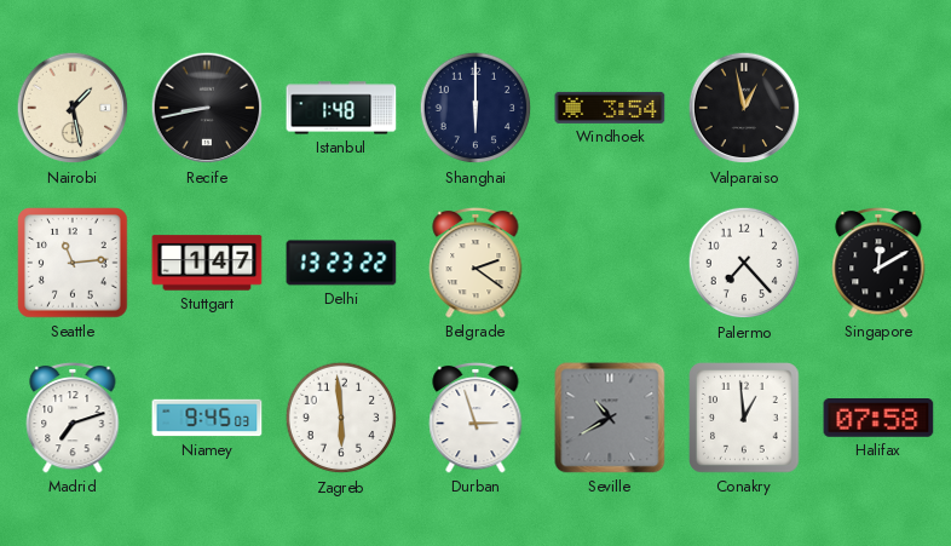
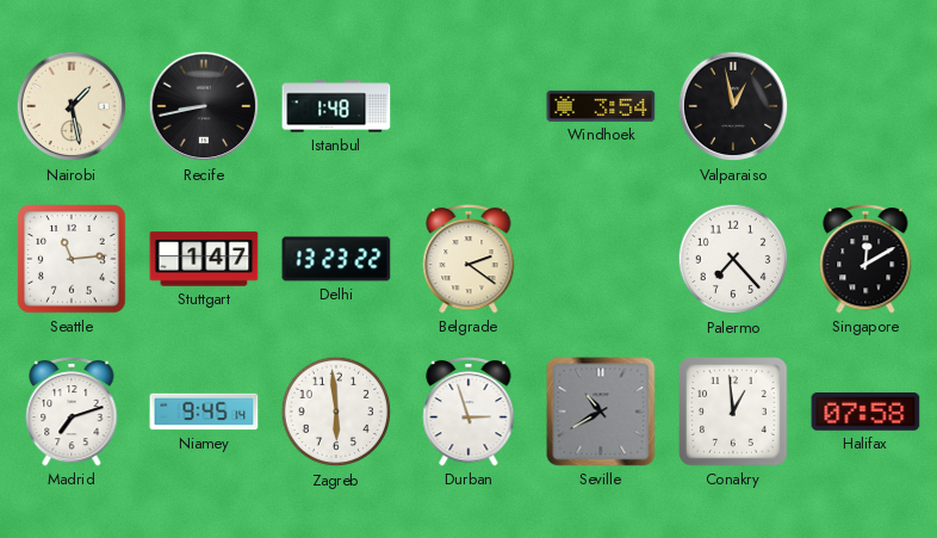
Shanghai: 6:00 -> none
Niamey: 9:45:03 -> 9:45:14
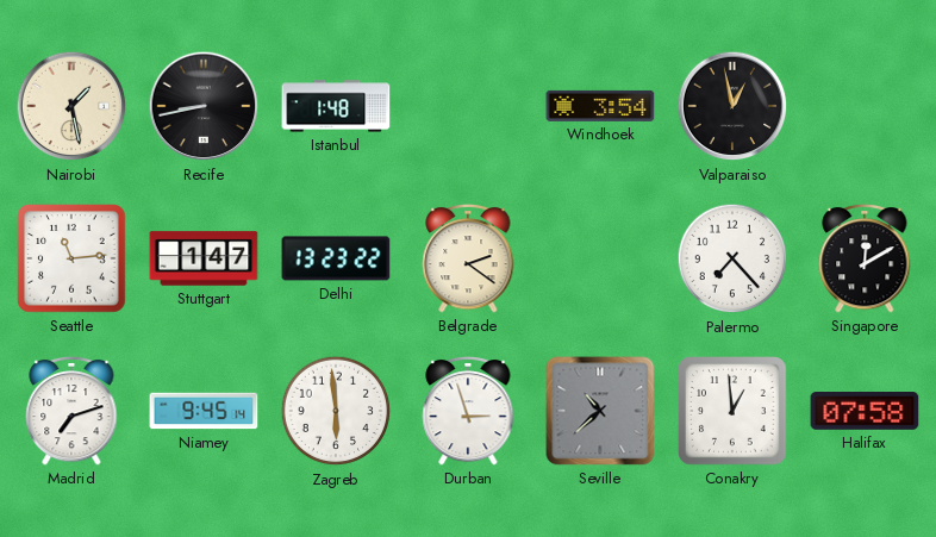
Seville: 10:40 -> 10:38
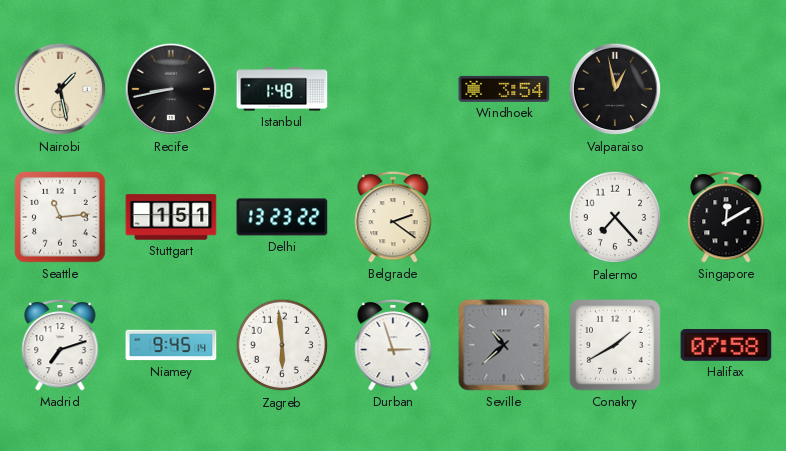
Stuttgart: 1:47 -> 1:51
Conakry: 12:59 -> 1:40
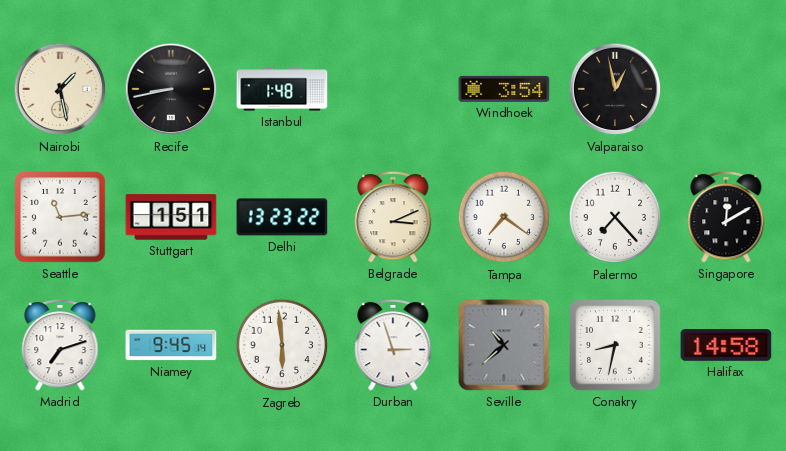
Belgrade: 2:21 -> 3:11
Tampa: none -> 7:21
Conakry: 1:40 -> 8:32
Halifax: 07:58 -> 14:58
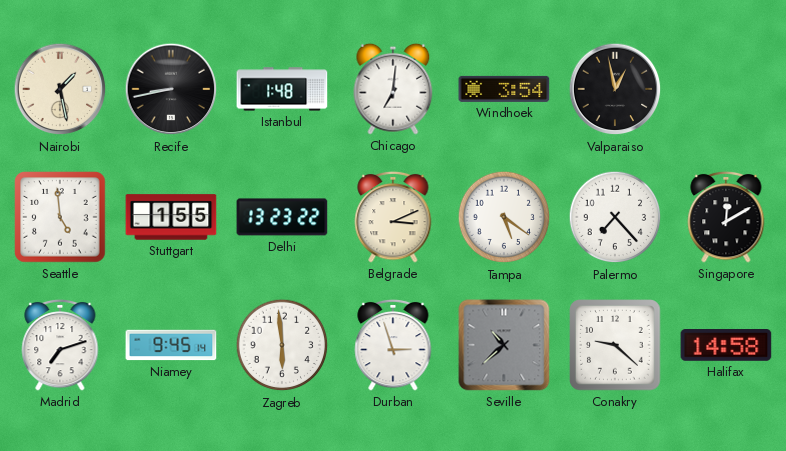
Chicago: none -> 7:01
Seattle: 11:14 -> 4:59
Stuttgart: 1:51 -> 1:55
Tampa: 7:21 -> 5:21
Conakry: 8:32 -> 9:22
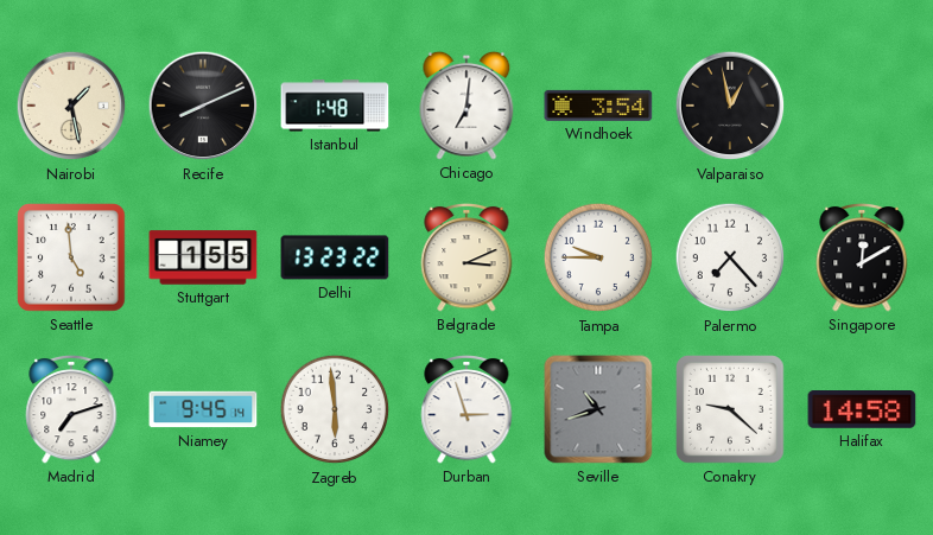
Recife: 8:43 -> 8:11
Tampa: 5:21 -> 9:45
Seville: 10:38 -> 10:42
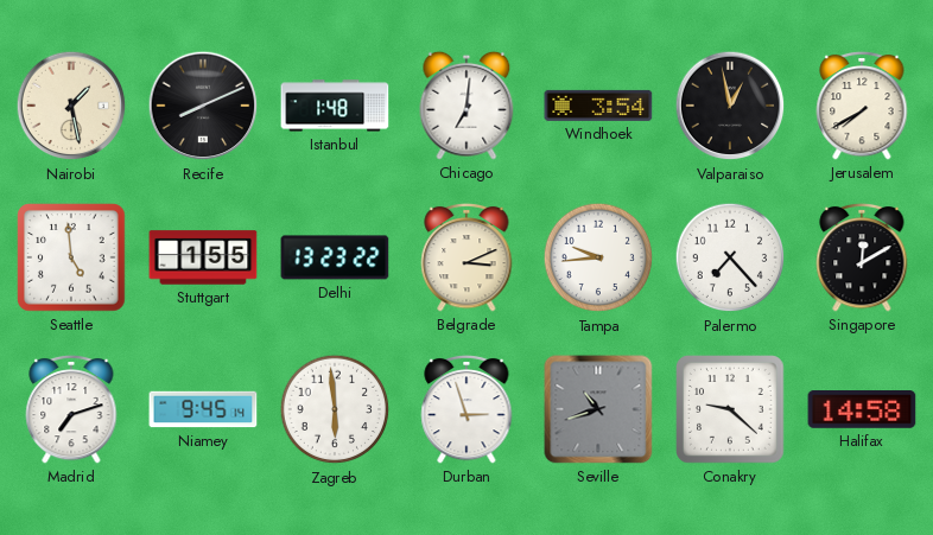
Jerusalem: none -> 7:40
Tampa: 9:45 -> 9:44
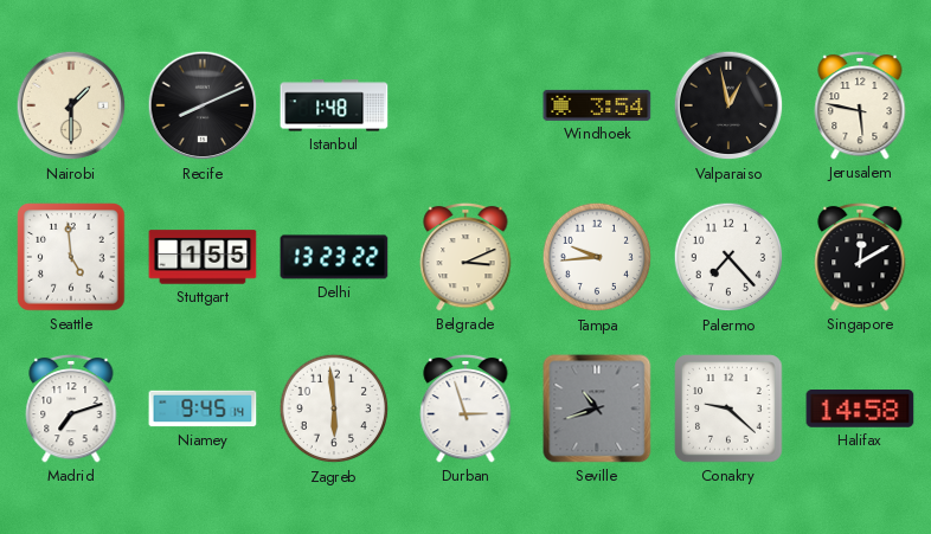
Nairobi: 1:28 -> 1:30
Chicago: 7:01 -> none
Jerusalem: 7:40 -> 5:47
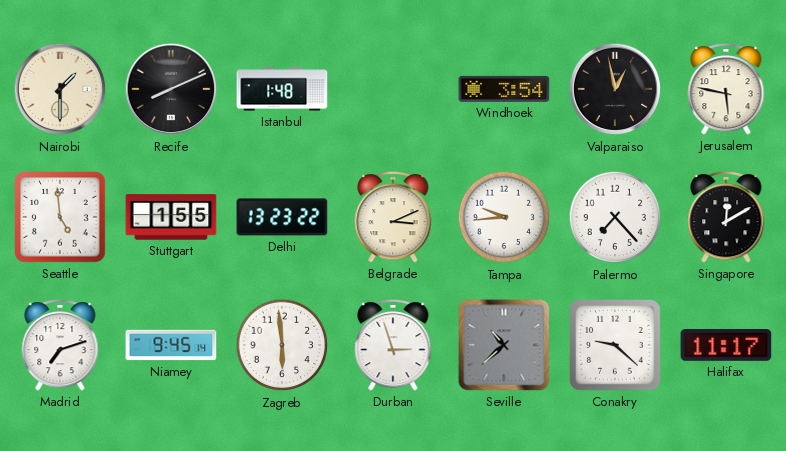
Seville: 10:42 -> 10:38
Halifax: 14:58 -> 11:17
